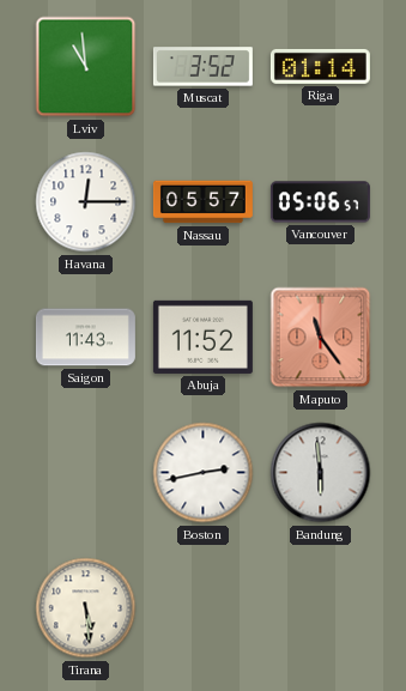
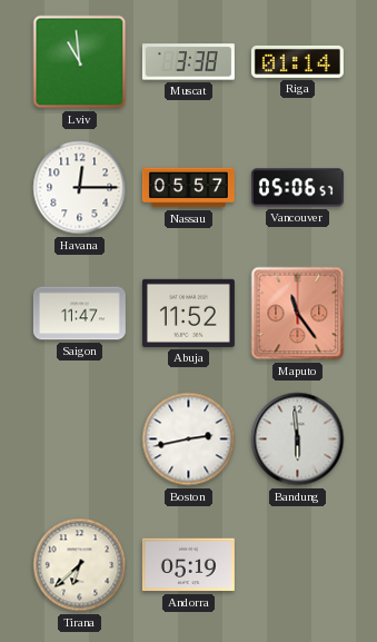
Muscat: 3:52 -> 3:38
Saigon: 11:43 -> 11:47
Tirana: 5:29 -> 6:38
Andorra: none -> 05:19
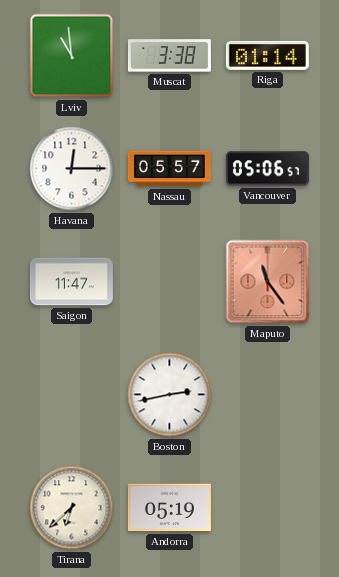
Abuja: 11:52 -> none
Bandung: 5:59 -> none
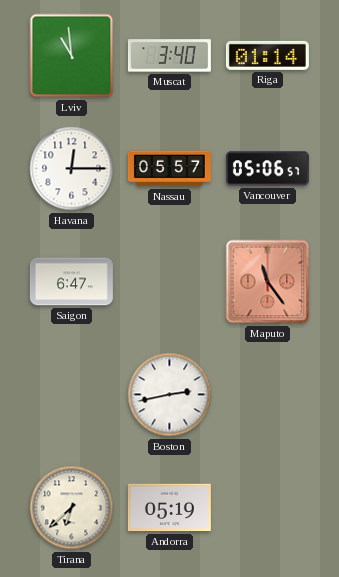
Muscat: 3:38 -> 3:40
Saigon: 11:47 -> 6:47
